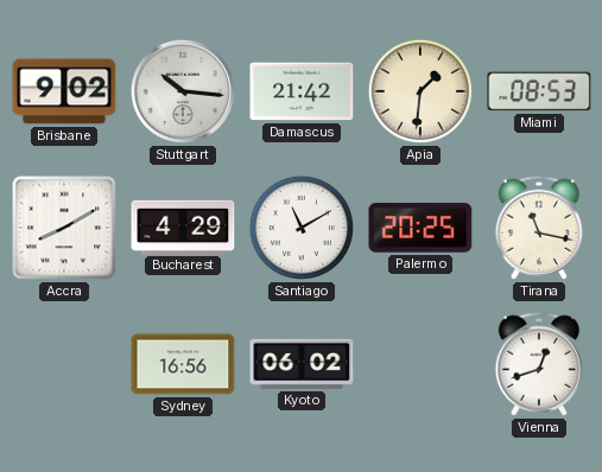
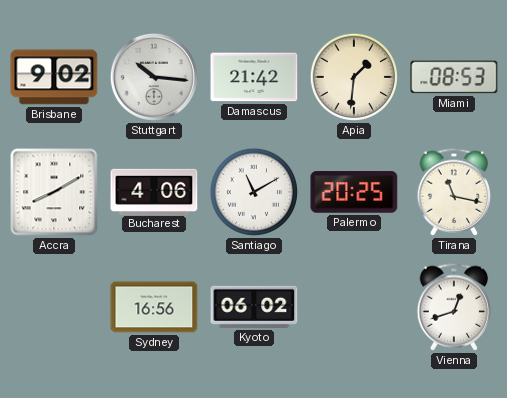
Bucharest: 4:29 -> 4:06
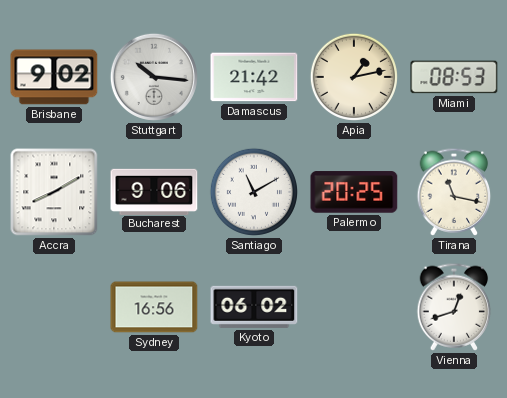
Apia: 1:31 -> 1:13
Bucharest: 4:06 -> 9:06
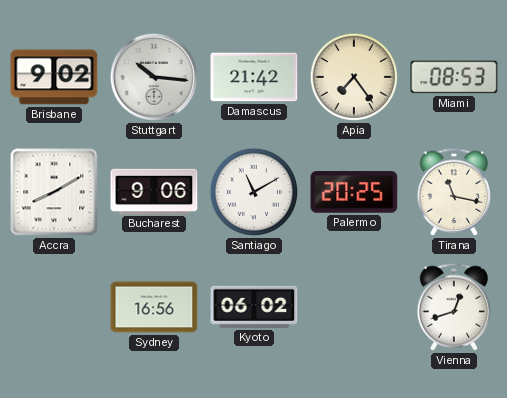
Apia: 1:13 -> 7:24
